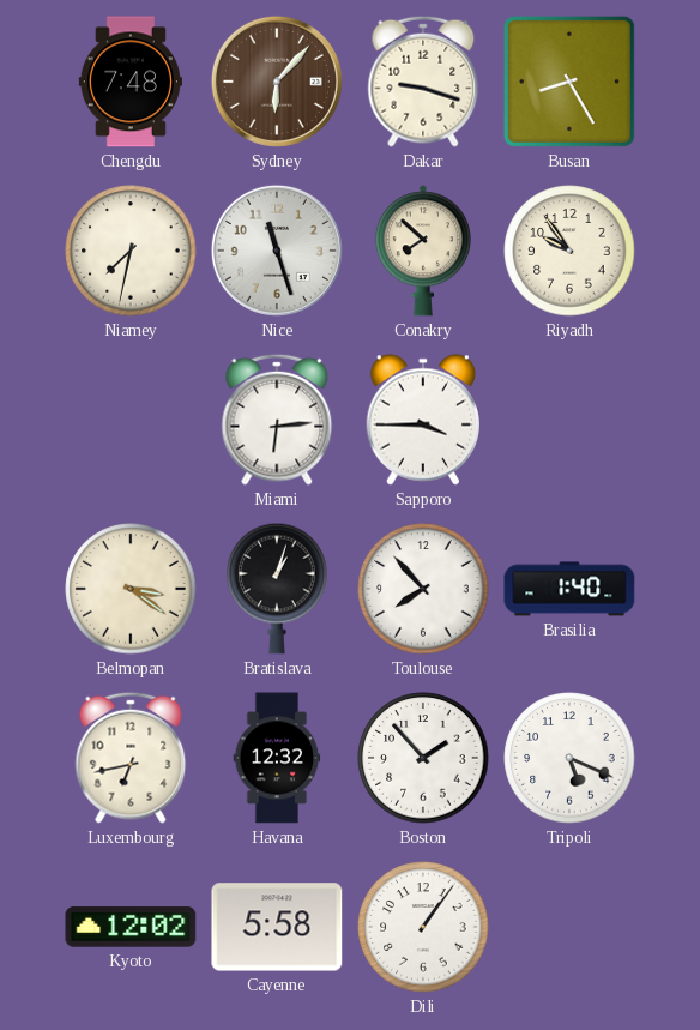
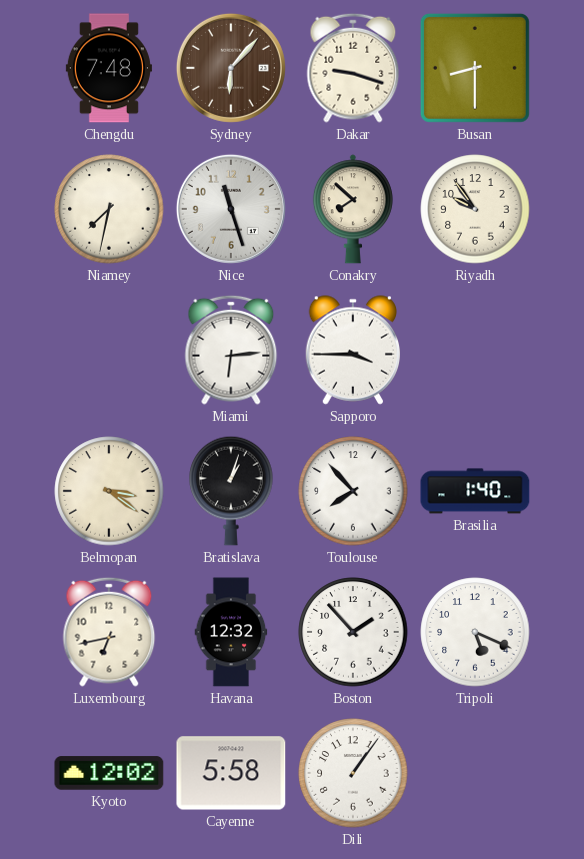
Busan: 8:25 -> 8:30
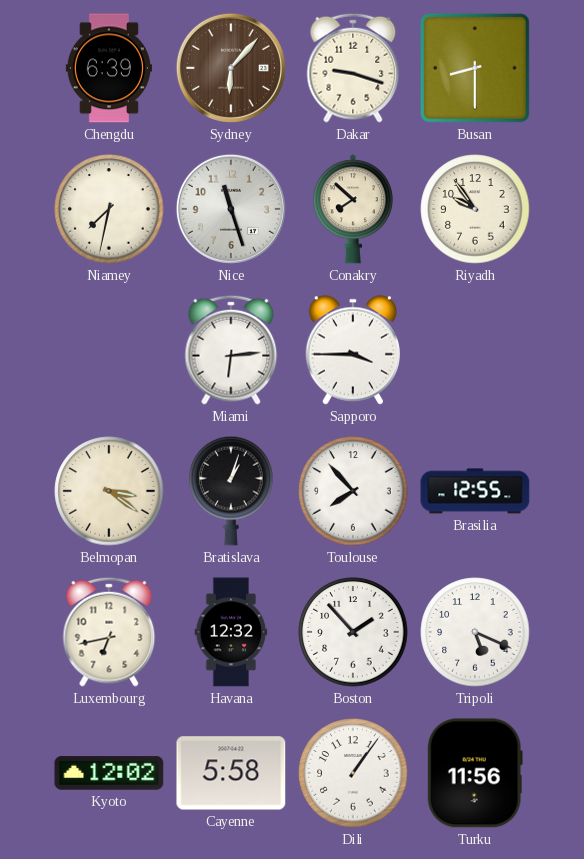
Chengdu: 7:48 -> 6:39
Brasilia: 1:40 -> 12:55
Turku: none -> 11:56
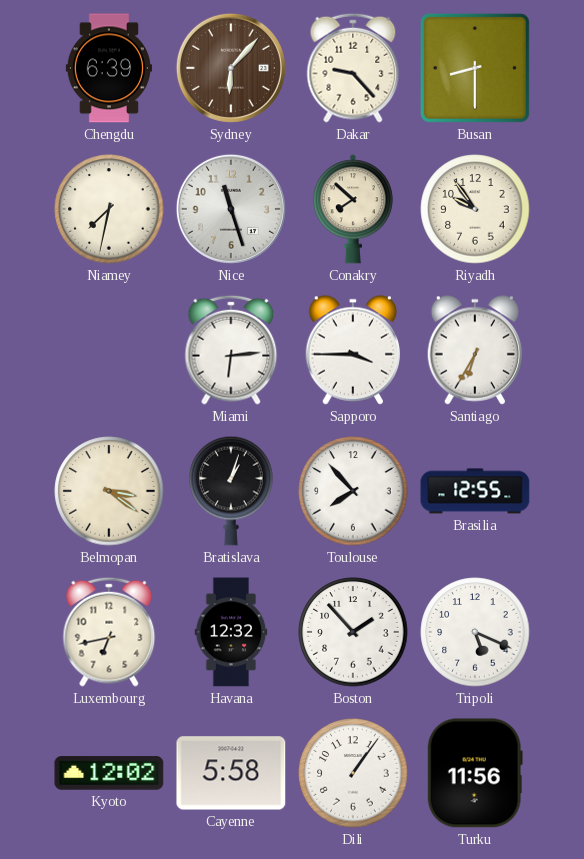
Dakar: 9:18 -> 9:23
Santiago: none -> 6:35
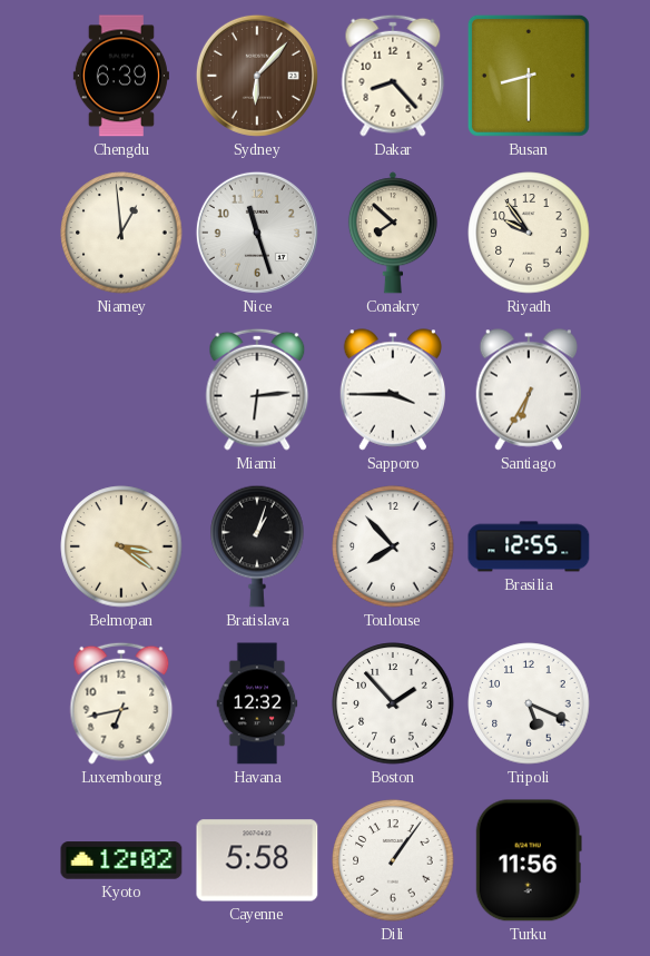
Dakar: 9:23 -> 8:23
Niamey: 7:32 -> 12:59
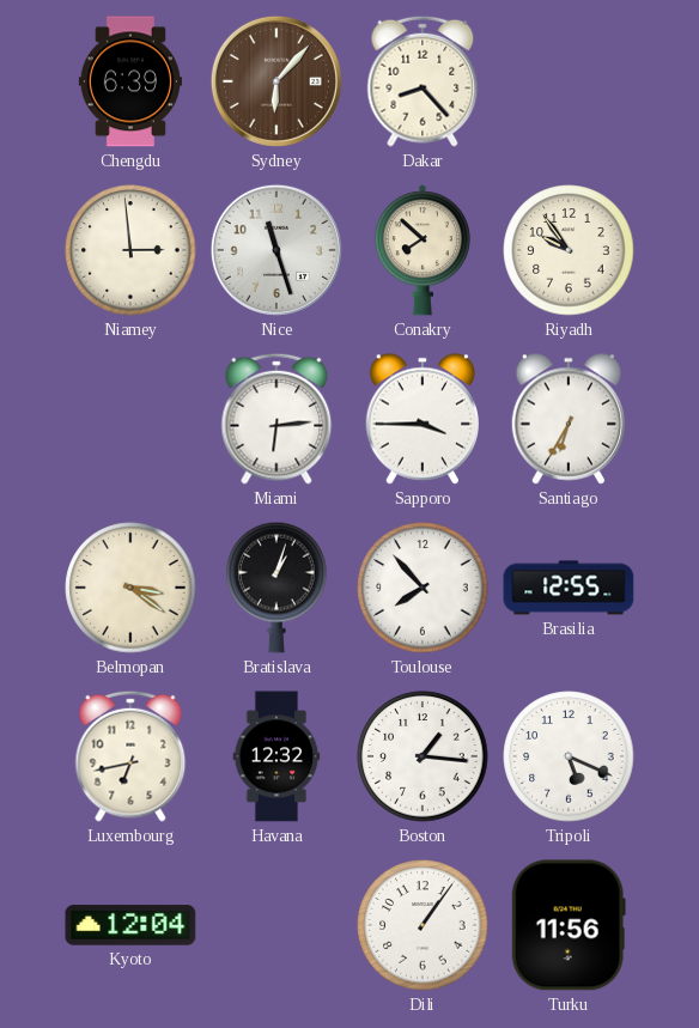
Busan: 8:30 -> none
Niamey: 12:59 -> 2:59
Boston: 1:53 -> 1:16
Kyoto: 12:02 -> 12:04
Cayenne: 5:58 -> none
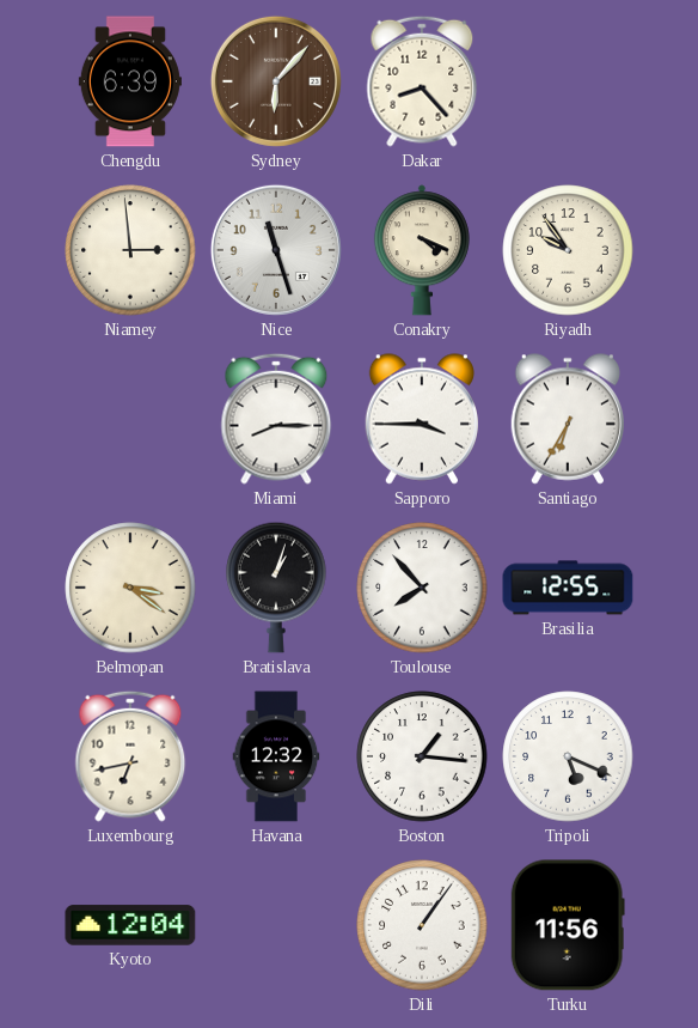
Conakry: 7:52 -> 4:19
Miami: 6:14 -> 8:15
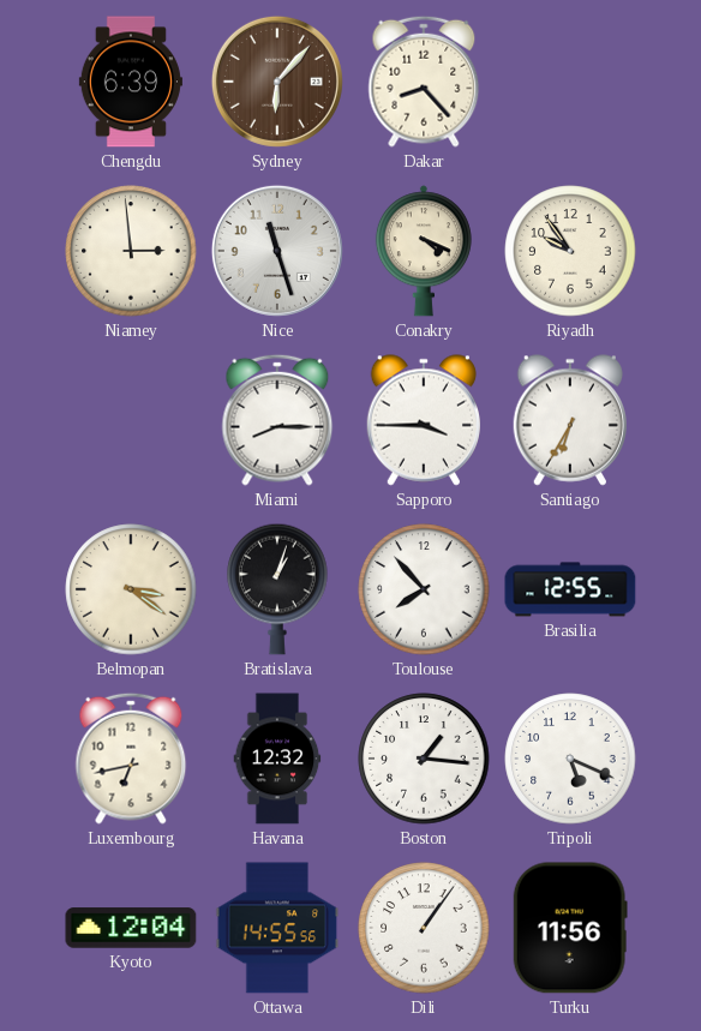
Ottawa: none -> 14:55
